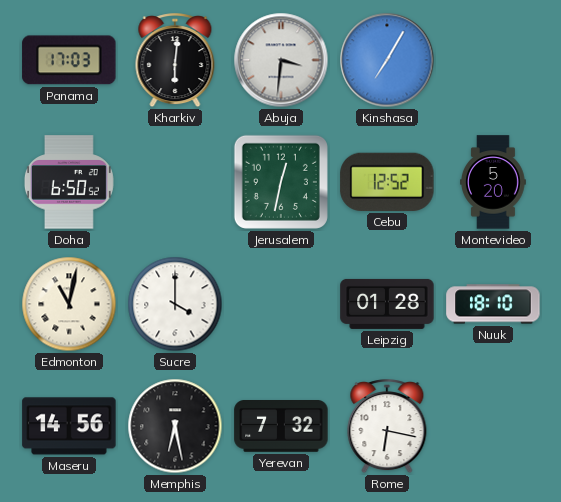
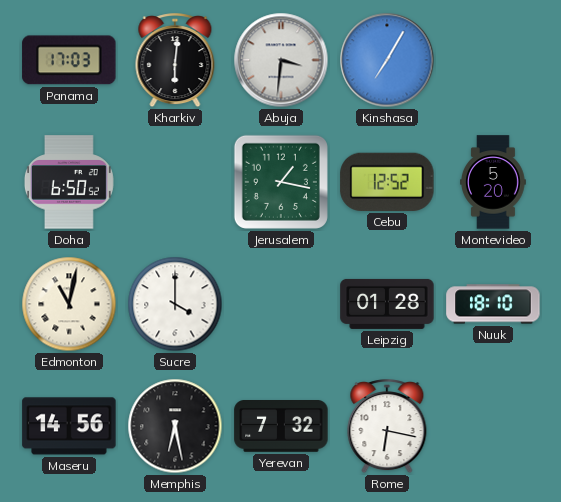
Jerusalem: 12:32 -> 1:17
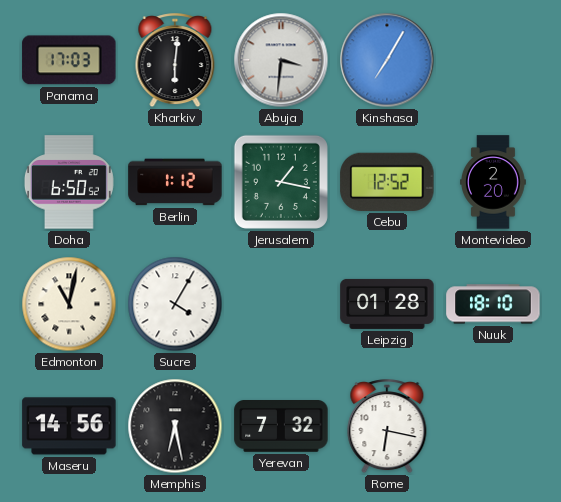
Berlin: none -> 1:12
Montevideo: 5:20 -> 2:20
Sucre: 4:00 -> 4:05
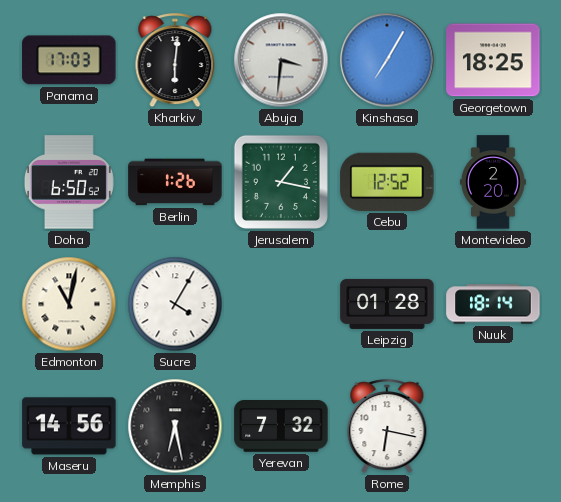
Georgetown: none -> 18:25
Berlin: 1:12 -> 1:26
Nuuk: 18:10 -> 18:14
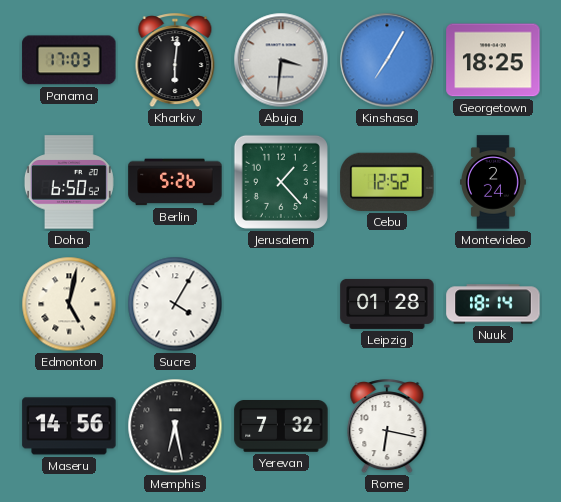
Berlin: 1:26 -> 5:26
Jerusalem: 1:17 -> 1:23
Montevideo: 2:20 -> 2:24
Edmonton: 11:02 -> 5:02
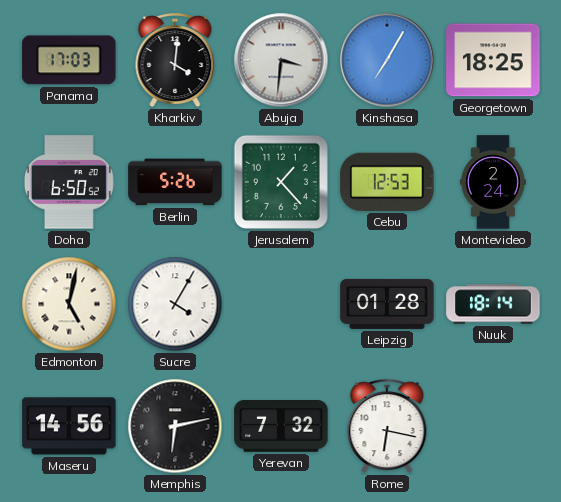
Kharkiv: 6:01 -> 4:01
Cebu: 12:52 -> 12:53
Memphis: 6:28 -> 6:13
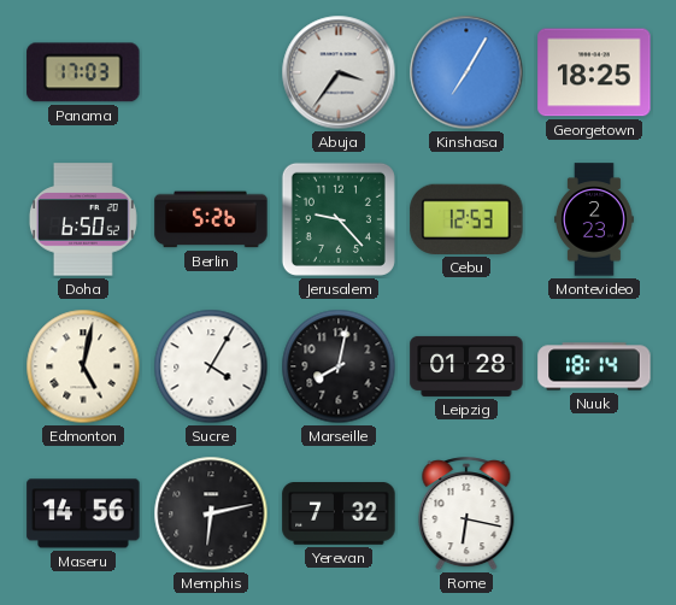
Kharkiv: 4:01 -> none
Abuja: 3:31 -> 3:36
Jerusalem: 1:23 -> 9:23
Montevideo: 2:24 -> 2:23
Marseille: none -> 8:02
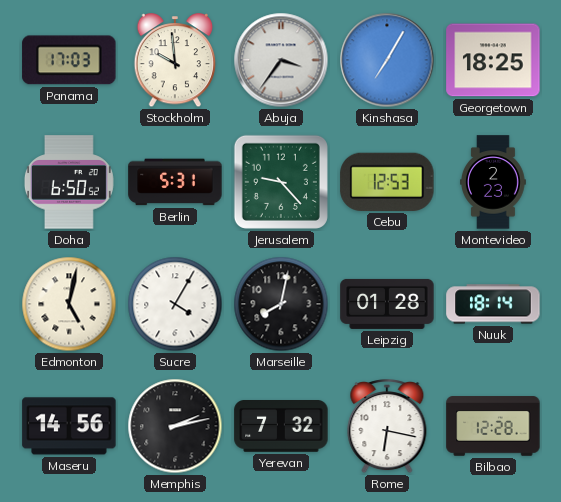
Stockholm: none -> 9:59
Berlin: 5:26 -> 5:31
Memphis: 6:13 -> 2:13
Bilbao: none -> 12:28
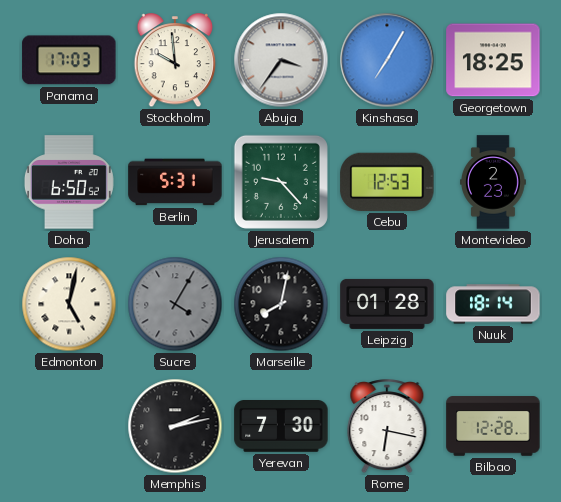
Sucre dial: white -> grey
Maseru: 14:56 -> none
Yerevan: 7:32 -> 7:30
